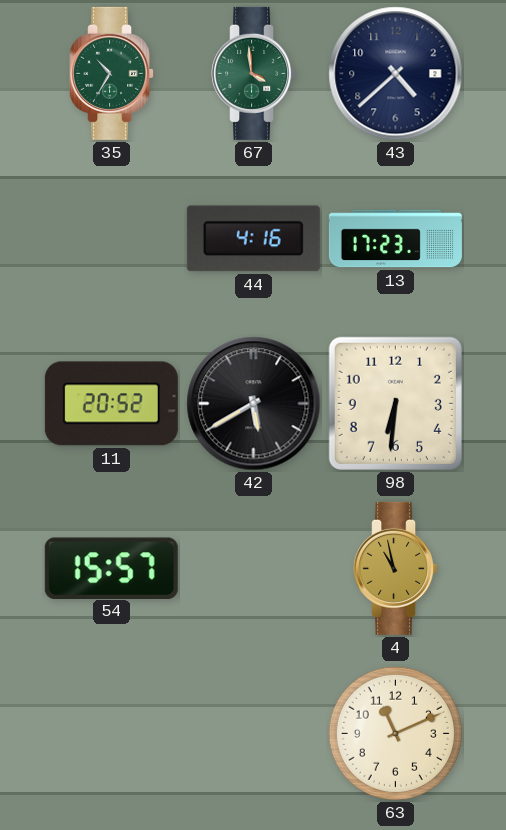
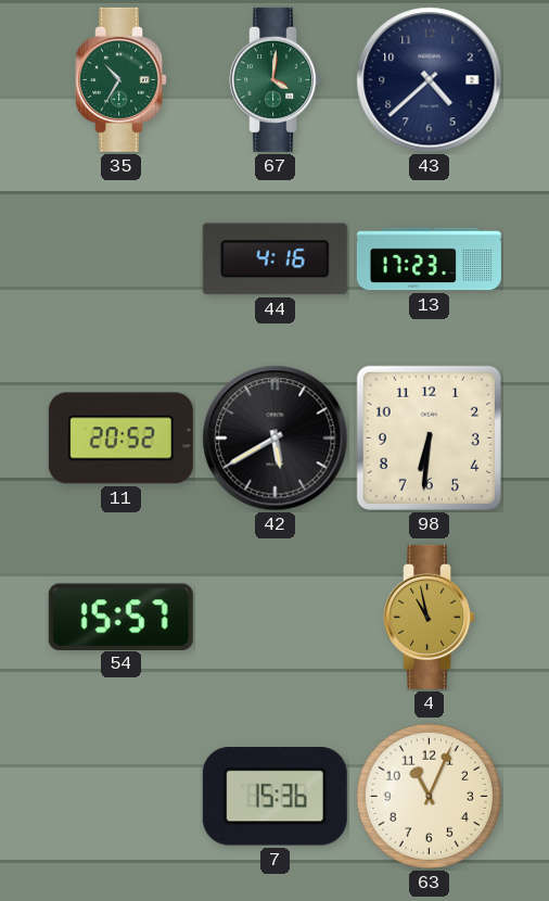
67: 3:59 -> 4:01
7: none -> 15:36
63: 11:11 -> 11:04
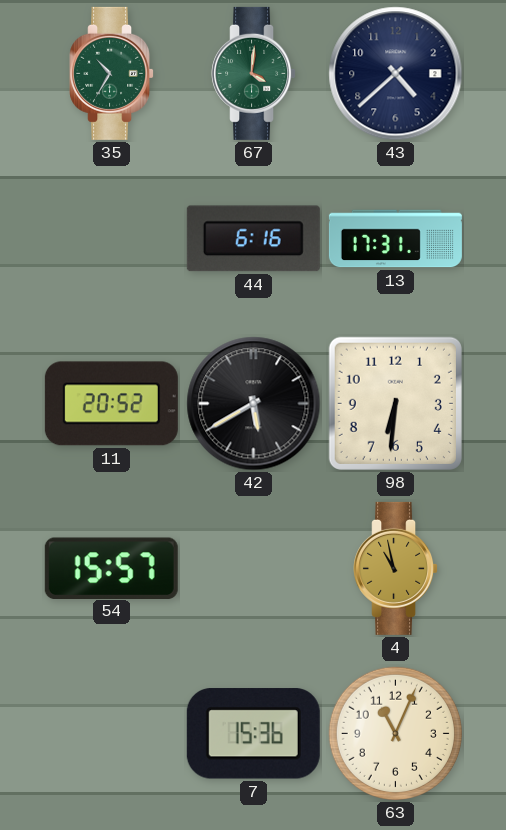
44: 4:16 -> 6:16
13: 17:23 -> 17:31
